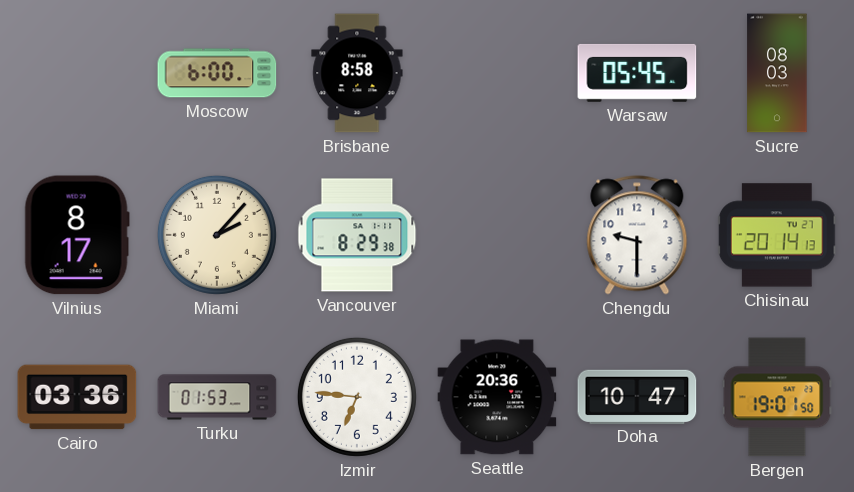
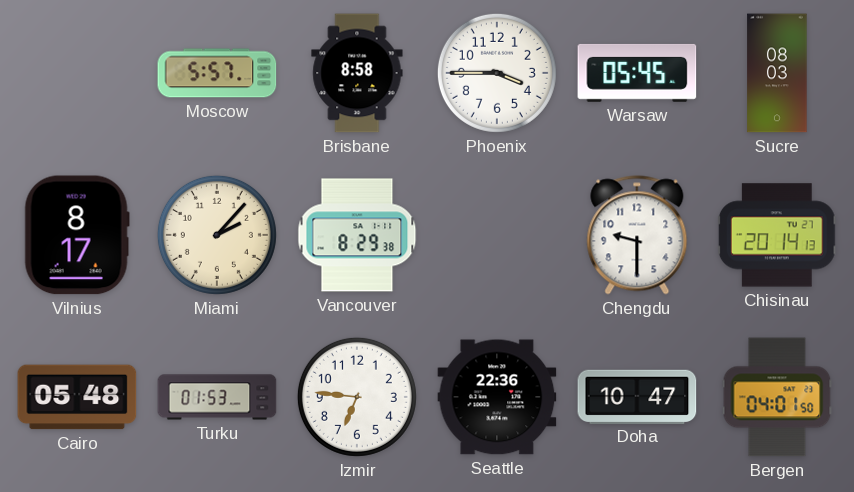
Moscow: 6:00 -> 5:57
Phoenix: none -> 3:45
Cairo: 03:36 -> 05:48
Seattle: 20:36 -> 22:36
Bergen: 19:01 -> 04:01
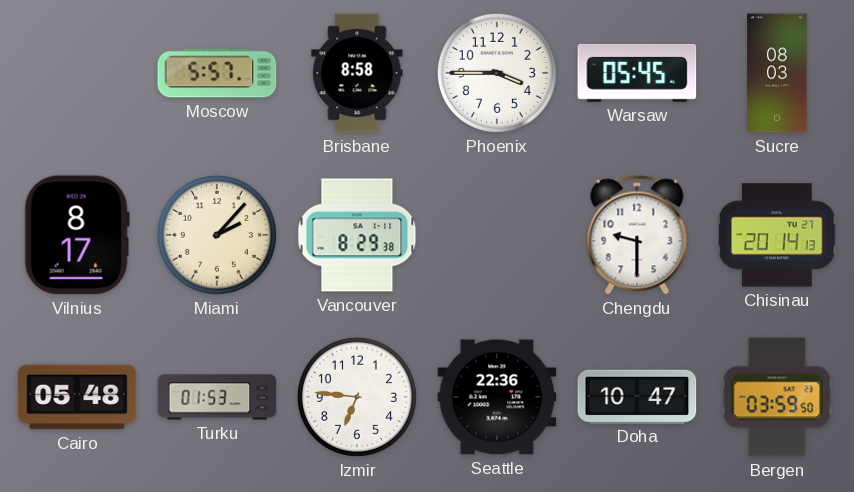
Bergen: 04:01 -> 03:59
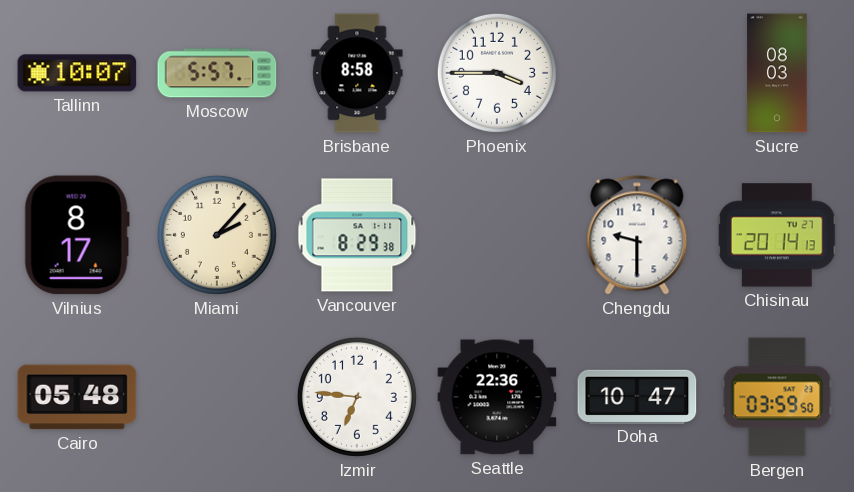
Tallinn: none -> 10:07
Warsaw: 05:45 -> none
Turku: 01:53 -> none
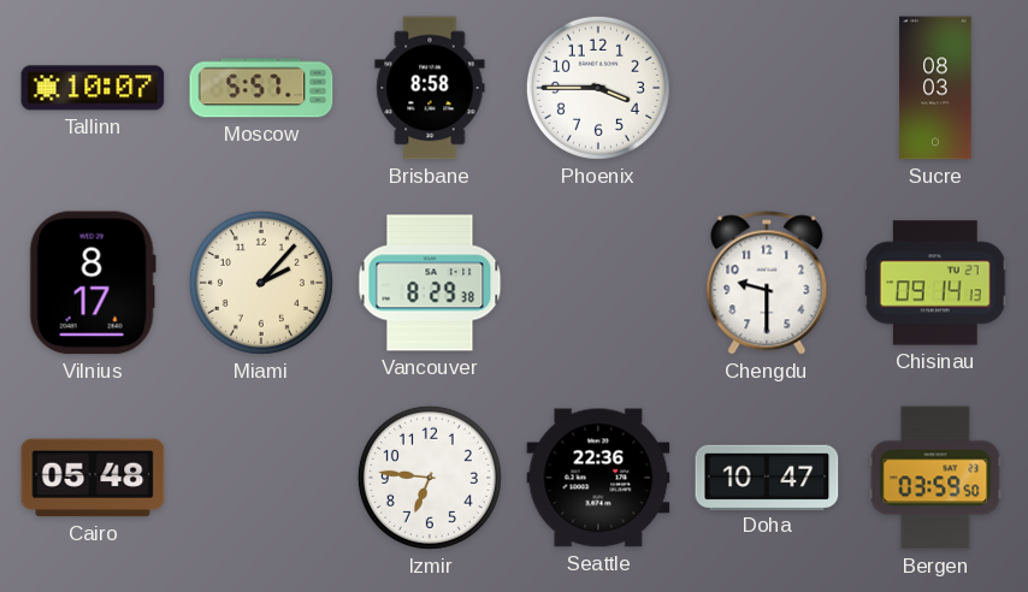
Chisinau: 20:14 -> 09:14
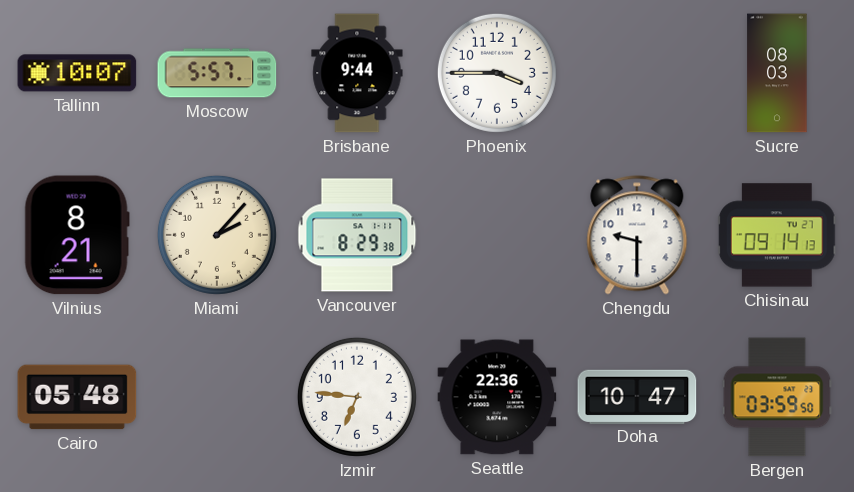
Brisbane: 8:58 -> 9:44
Vilnius: 8:17 -> 8:21
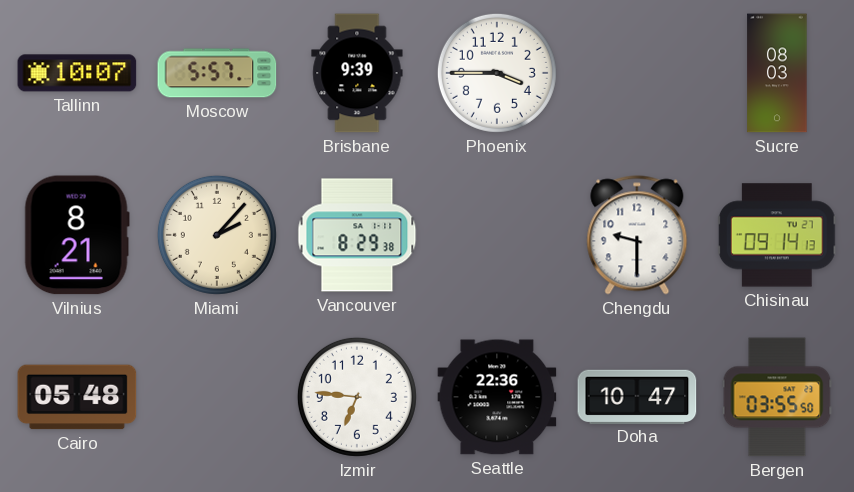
Brisbane: 9:44 -> 9:39
Bergen: 03:59 -> 03:55
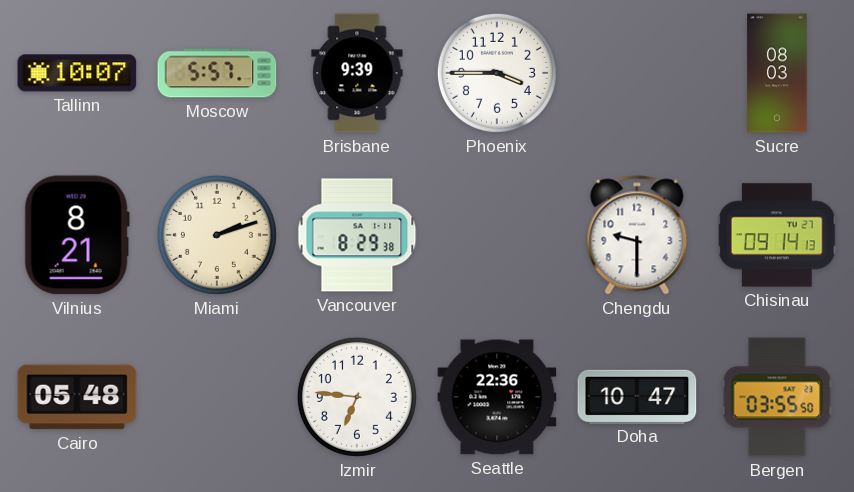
Miami: 2:07 -> 2:12
